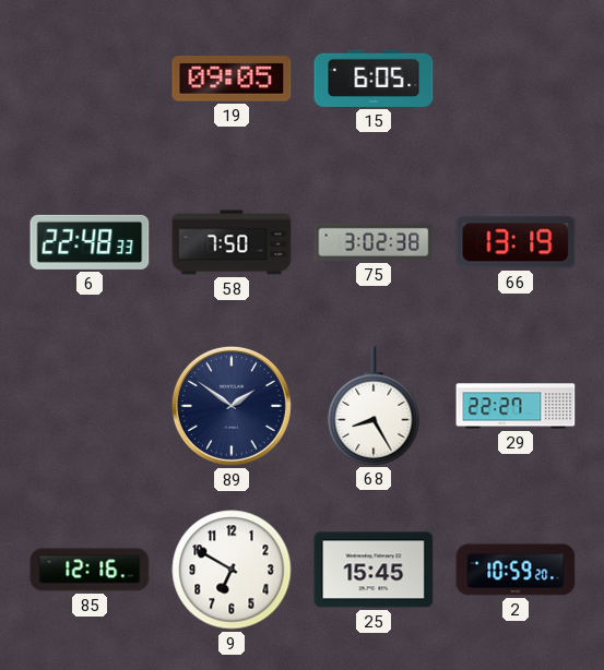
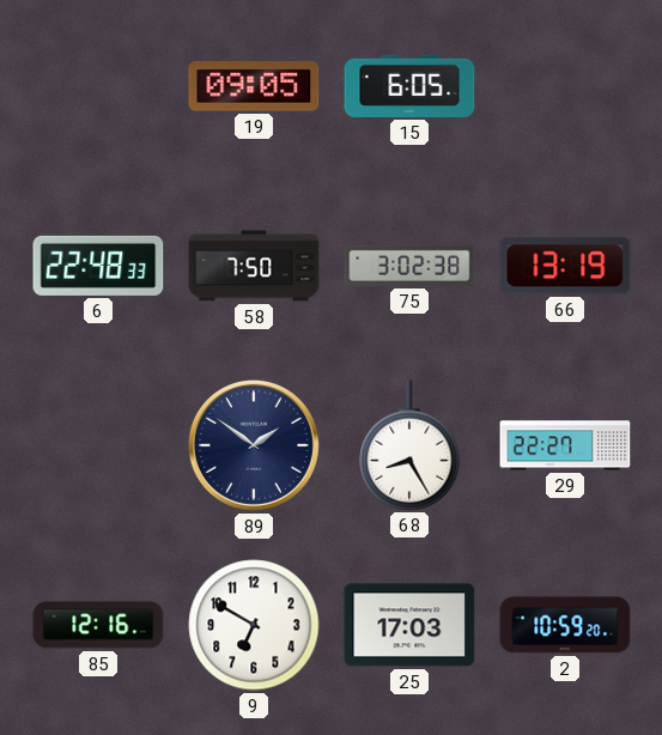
25: 15:45 -> 17:03
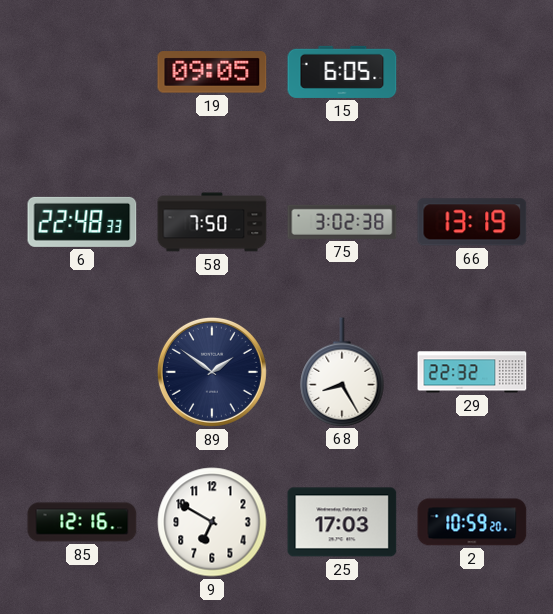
29: 22:27 -> 22:32
